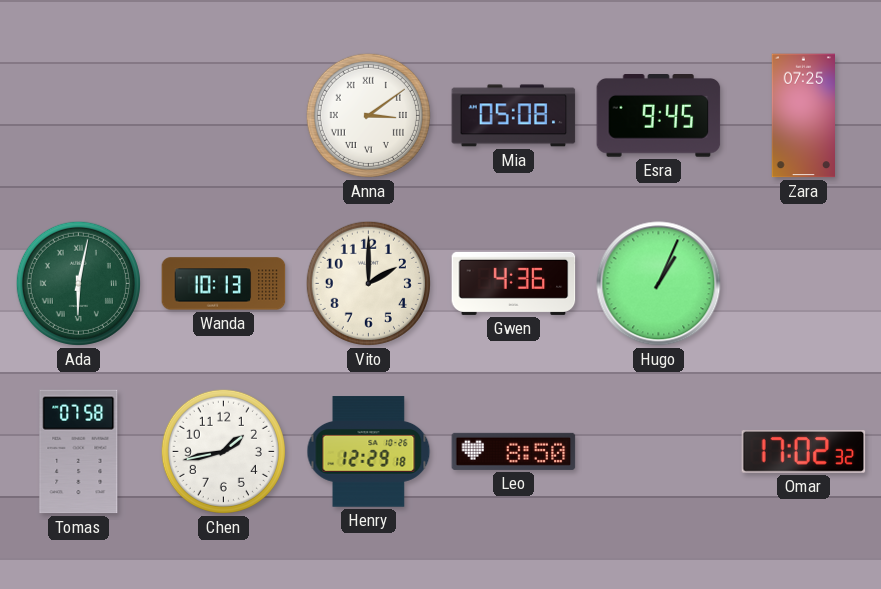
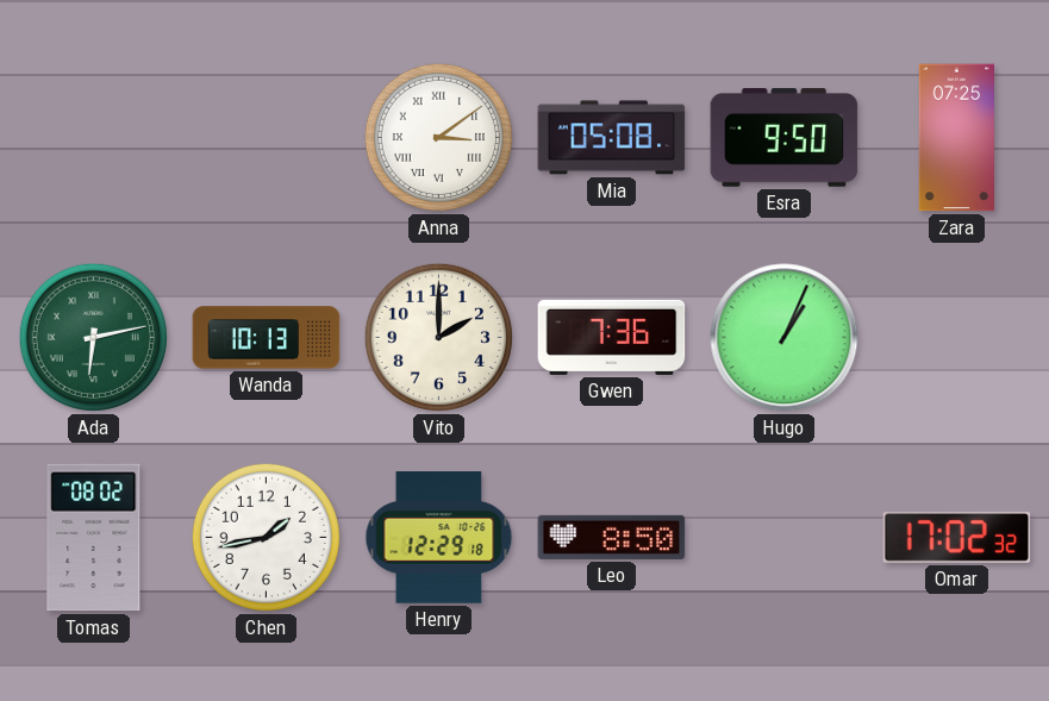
Esra: 9:45 -> 9:50
Ada: 6:02 -> 6:13
Gwen: 4:36 -> 7:36
Tomas: 07:58 -> 08:02
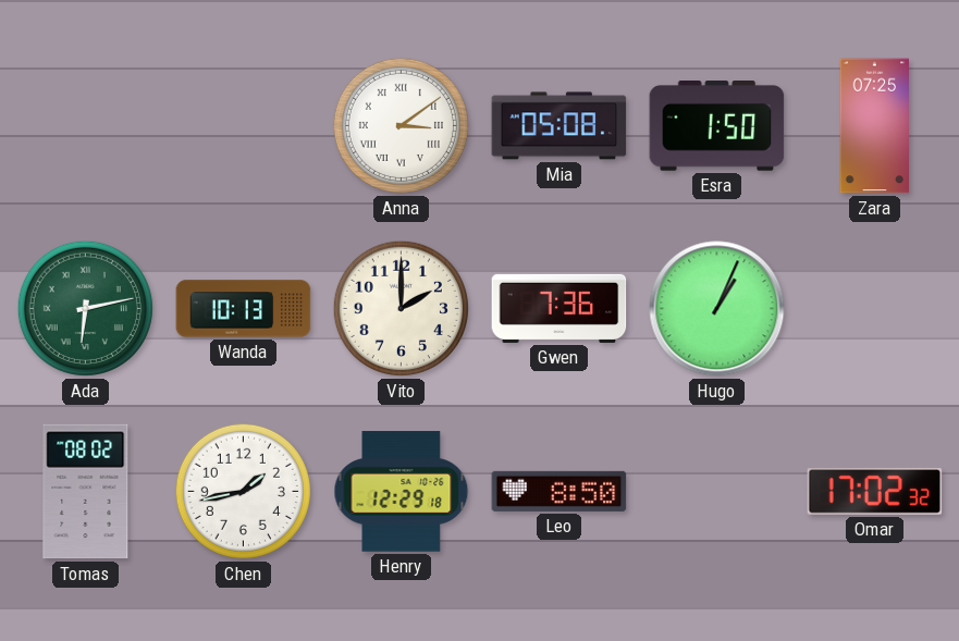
Esra: 9:50 -> 1:50
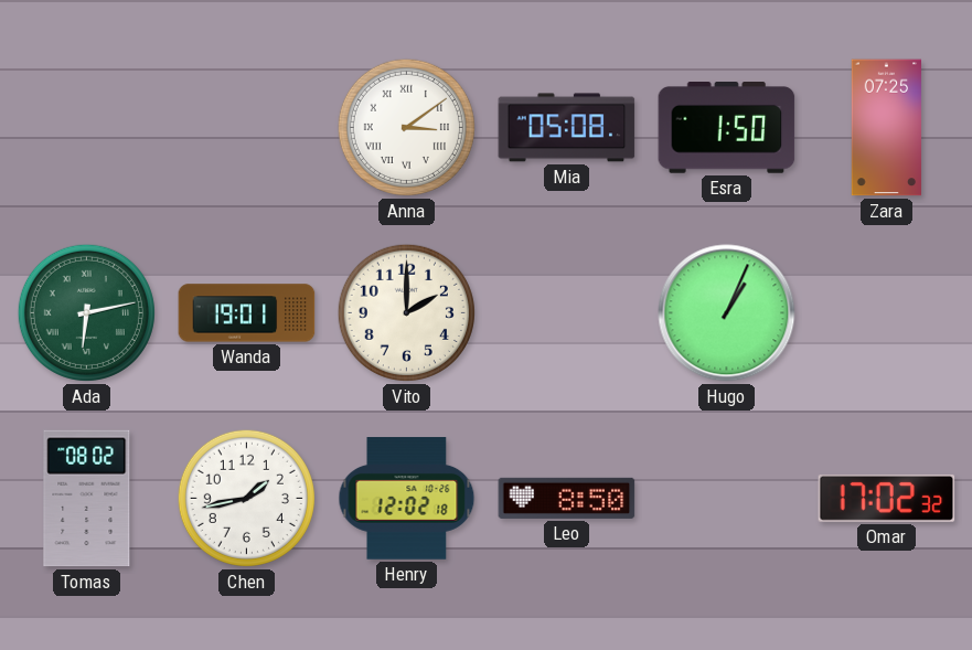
Wanda: 10:13 -> 19:01
Gwen: 7:36 -> none
Henry: 12:29 -> 12:02
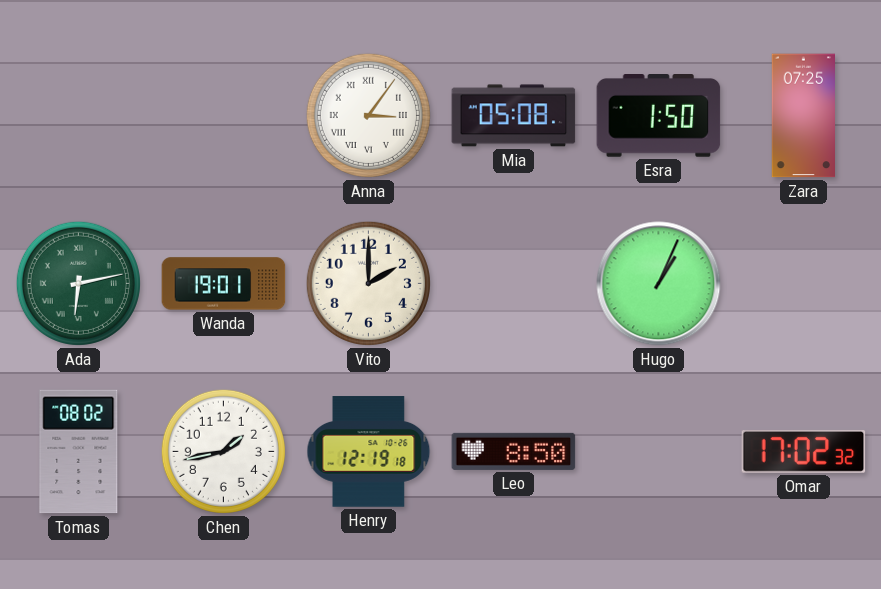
Anna: 3:09 -> 3:06
Henry: 12:02 -> 12:19
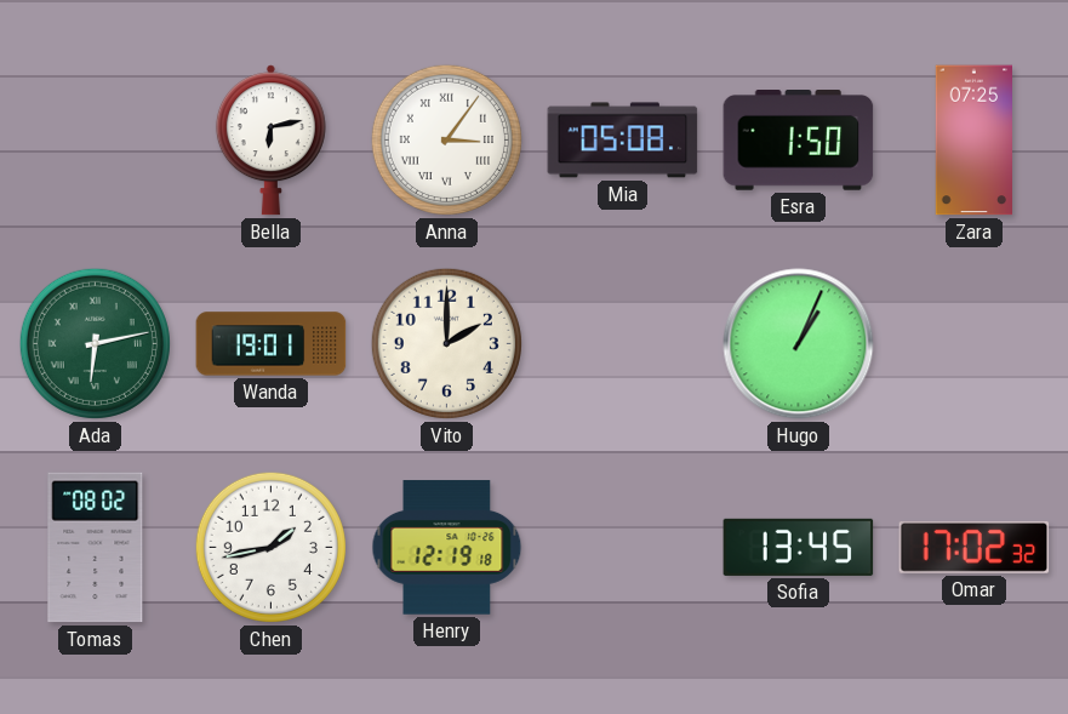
Bella: none -> 6:13
Leo: 8:50 -> none
Sofia: none -> 13:45
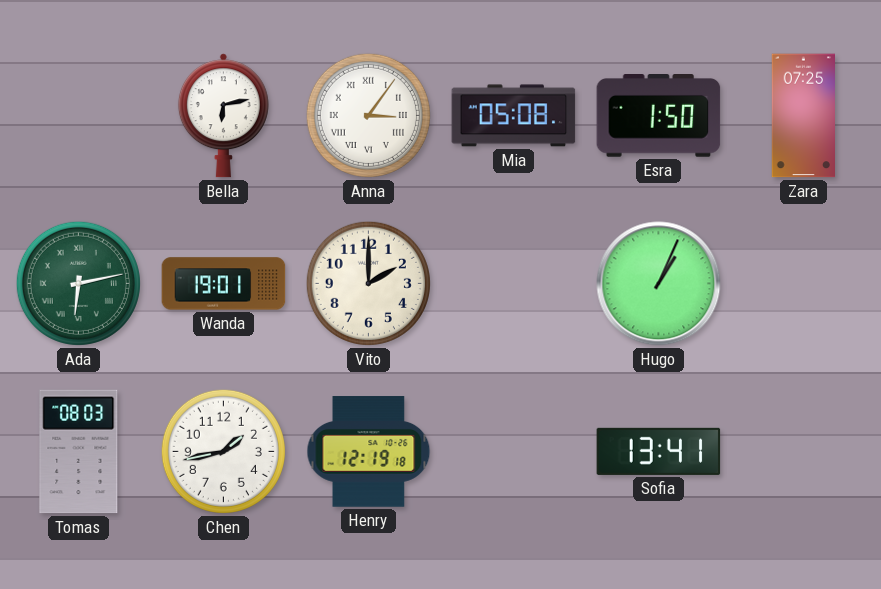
Tomas: 08:02 -> 08:03
Sofia: 13:45 -> 13:41
Omar: 17:02 -> none
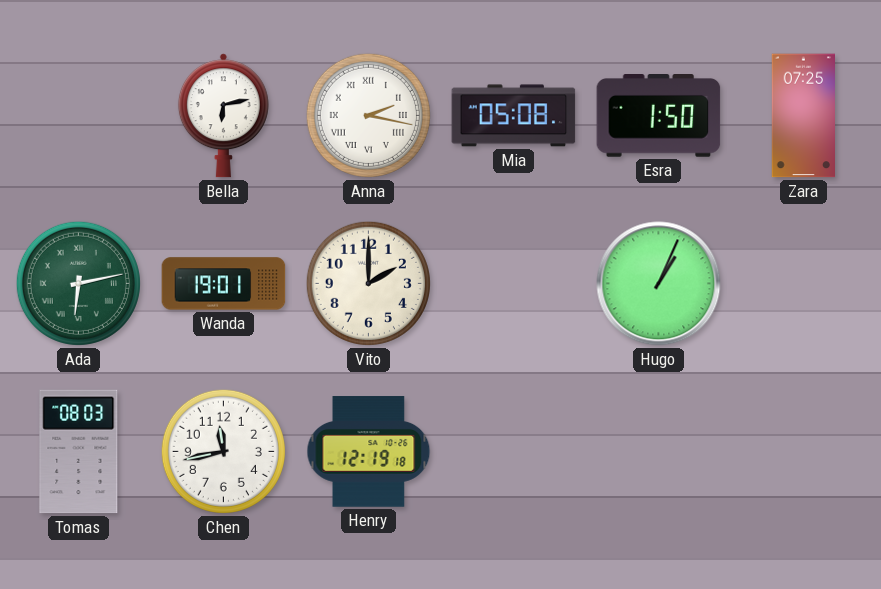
Anna: 3:06 -> 2:17
Chen: 1:43 -> 11:43
Sofia: 13:41 -> none
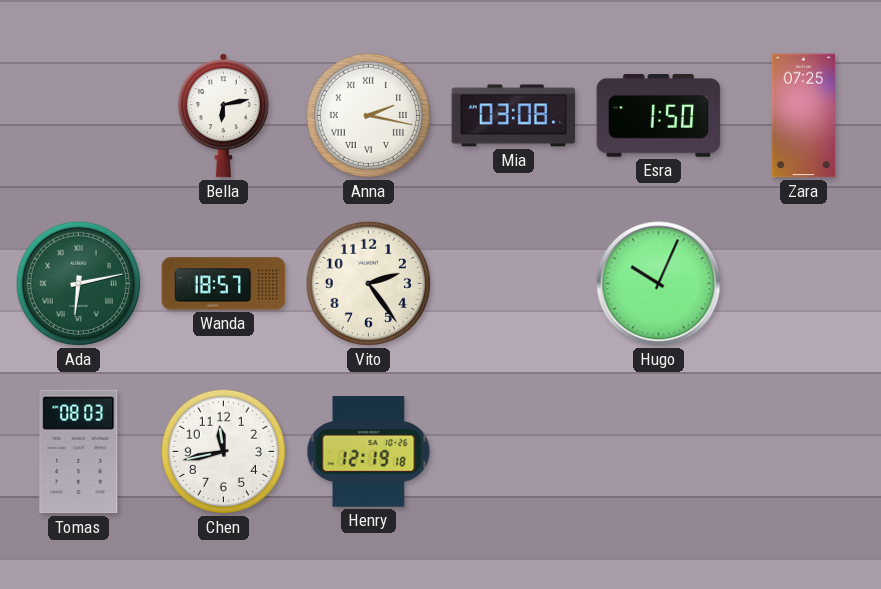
Mia: 05:08 -> 03:08
Wanda: 19:01 -> 18:57
Vito: 2:00 -> 2:24
Hugo: 1:04 -> 10:04
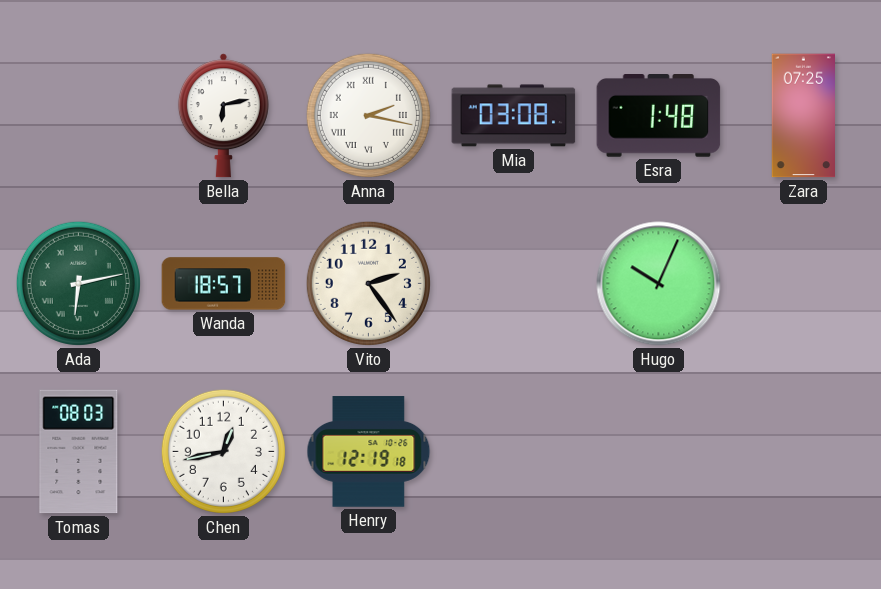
Esra: 1:50 -> 1:48
Chen: 11:43 -> 12:43
